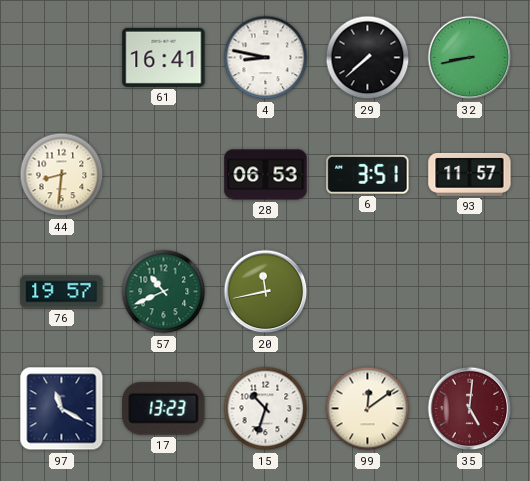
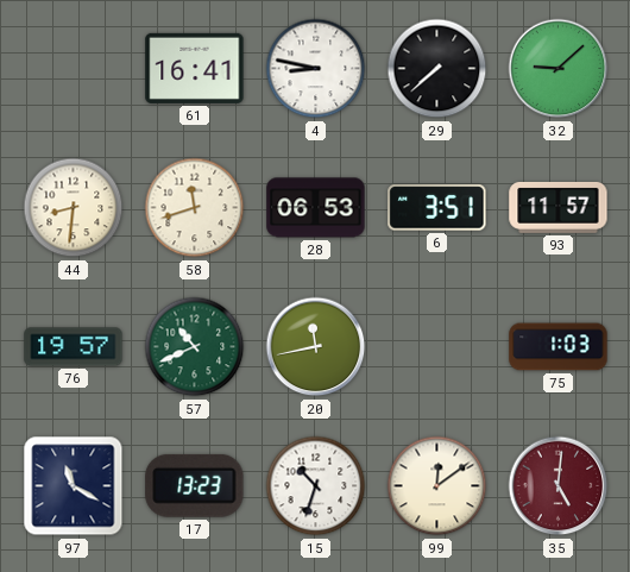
32: 8:43 -> 9:08
58: none -> 11:42
75: none -> 1:03
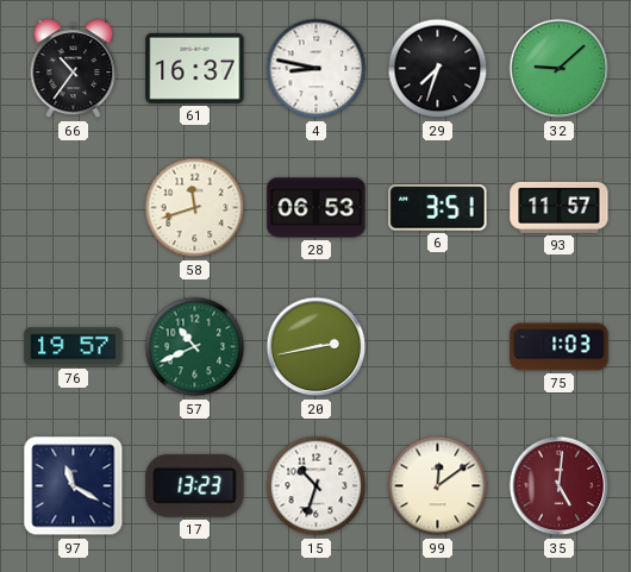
66: none -> 10:36
61: 16:41 -> 16:37
29: 7:38 -> 7:33
44: 8:31 -> none
20: 11:43 -> 2:43
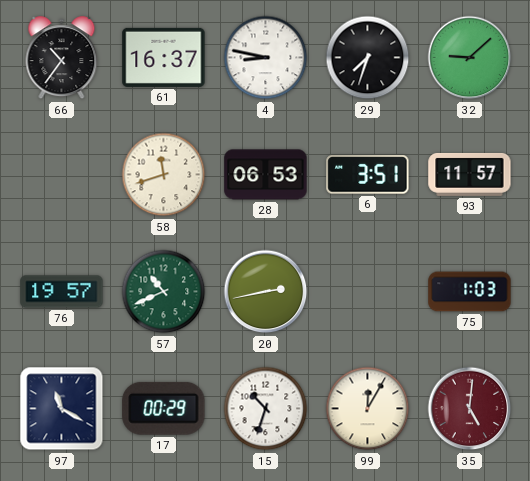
17: 13:23 -> 00:29
99: 12:09 -> 12:05
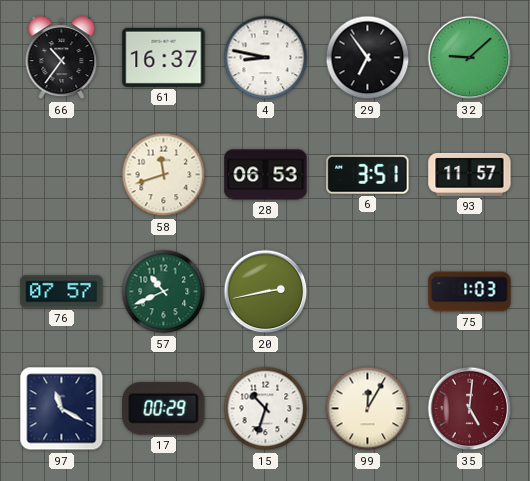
29: 7:33 -> 6:54
76: 19:57 -> 07:57
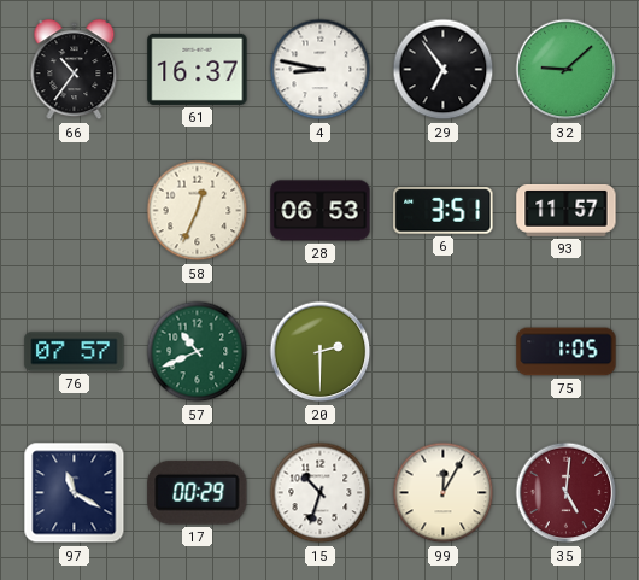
58: 11:42 -> 12:34
20: 2:43 -> 2:30
75: 1:03 -> 1:05
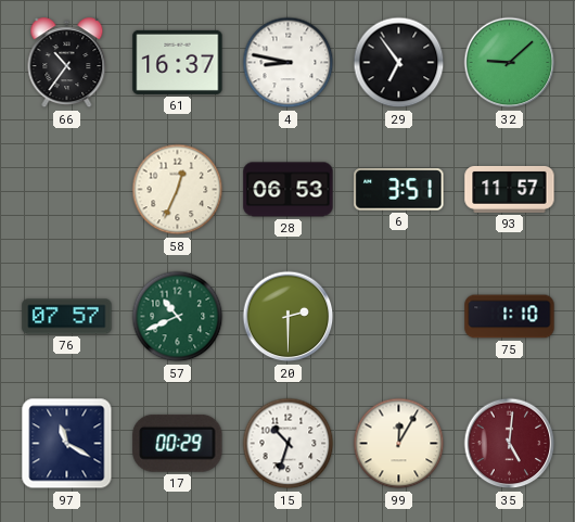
75: 1:05 -> 1:10
